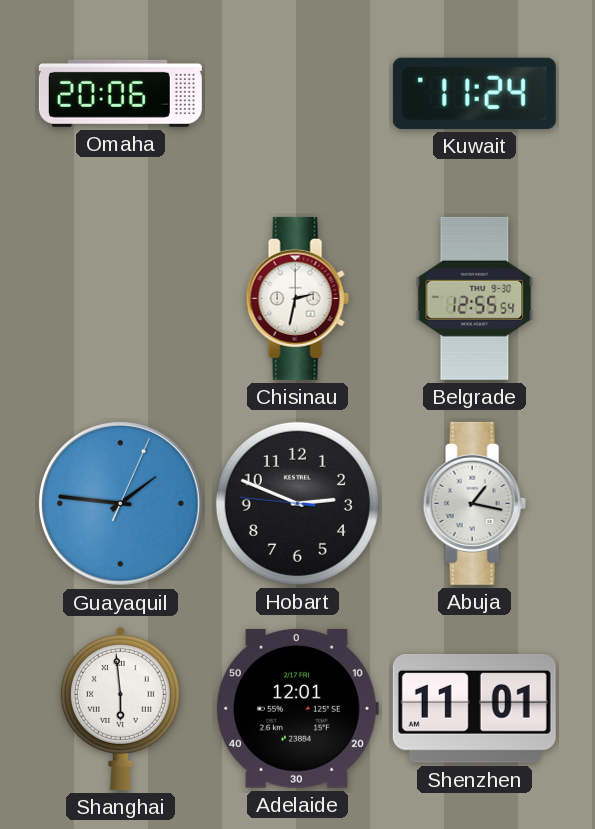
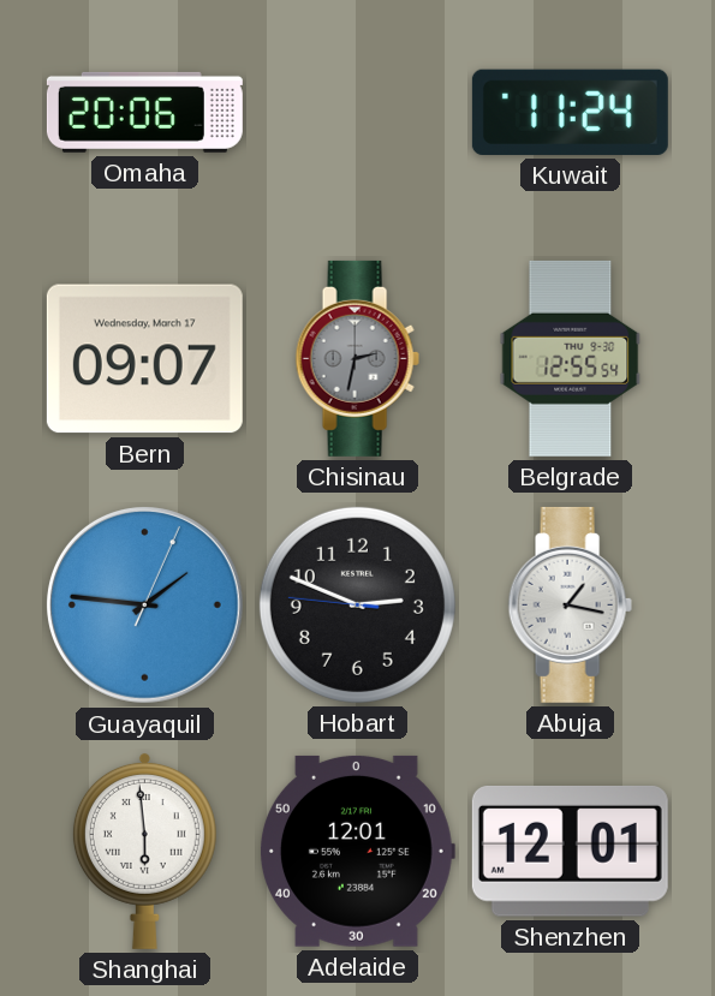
Bern: none -> 09:07
Chisinau dial: white -> grey
Shenzhen: 11:01 -> 12:01
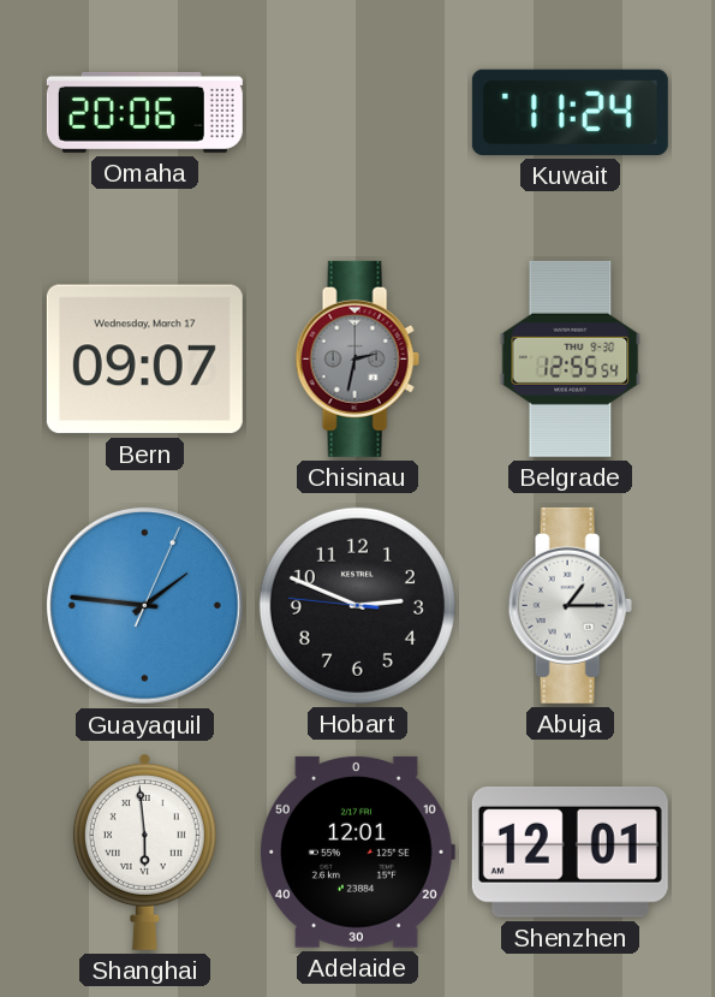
Abuja: 1:17 -> 1:15
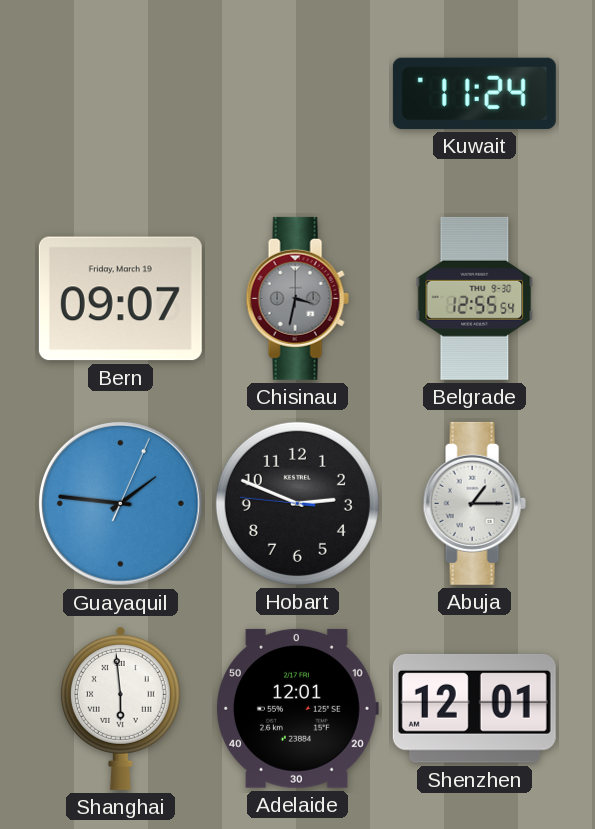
Omaha: 20:06 -> none
Bern date: Wednesday, March 17 -> Friday, March 19
Chisinau: 2:32 -> 3:32
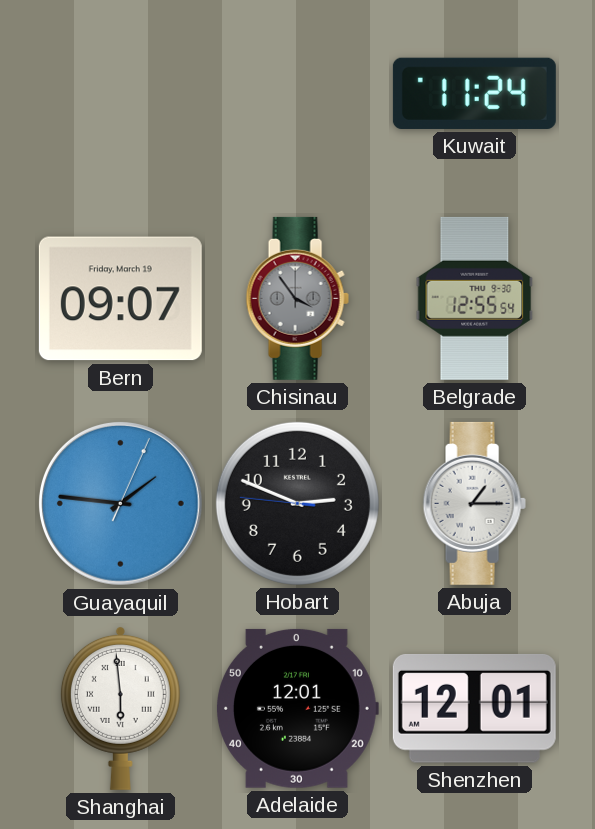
Chisinau: 3:32 -> 3:54
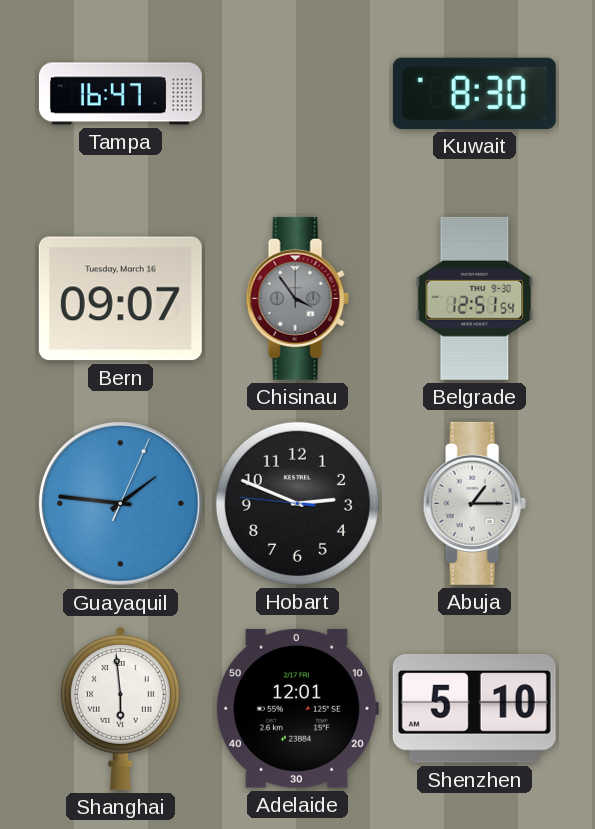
Tampa: none -> 16:47
Kuwait: 11:24 -> 8:30
Bern date: Friday, March 19 -> Tuesday, March 16
Belgrade: 12:55 -> 12:51
Shenzhen: 12:01 -> 5:10
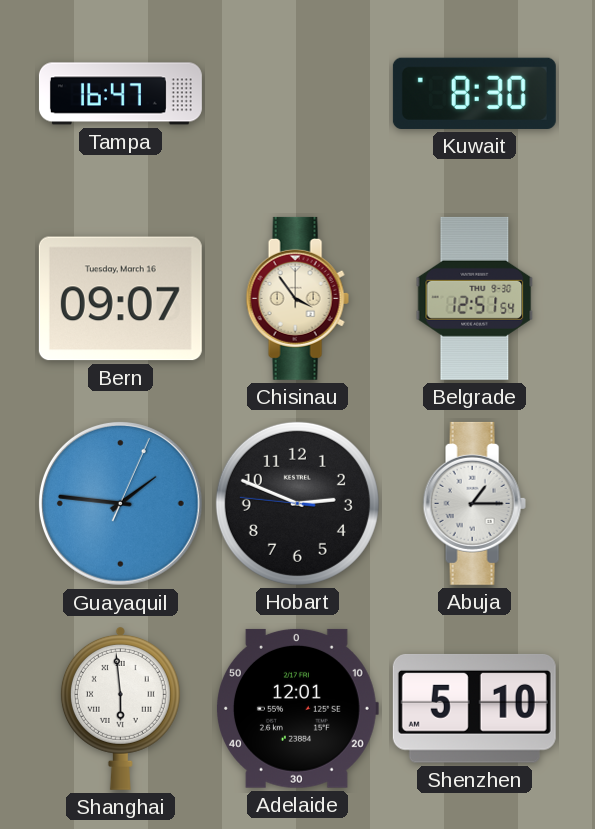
Chisinau dial: grey -> cream
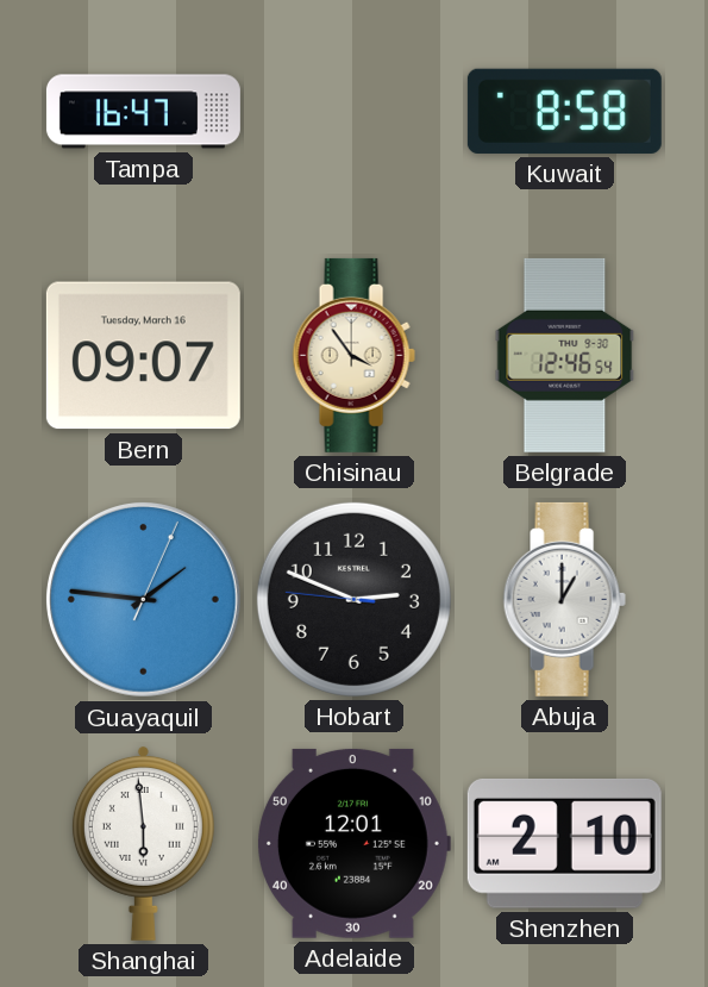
Kuwait: 8:30 -> 8:58
Belgrade: 12:51 -> 12:46
Abuja: 1:15 -> 1:00
Shenzhen: 5:10 -> 2:10
